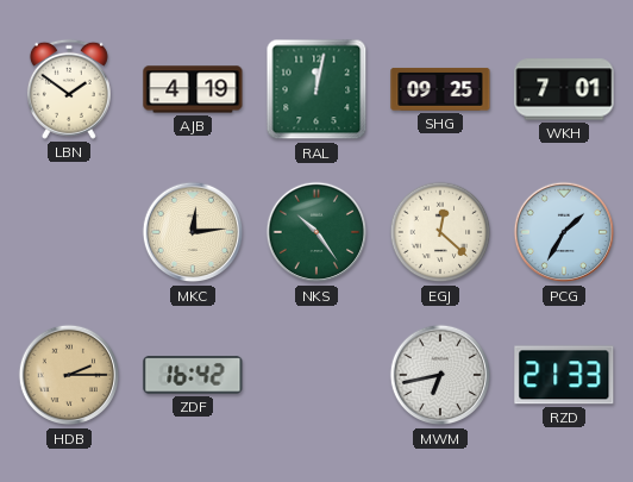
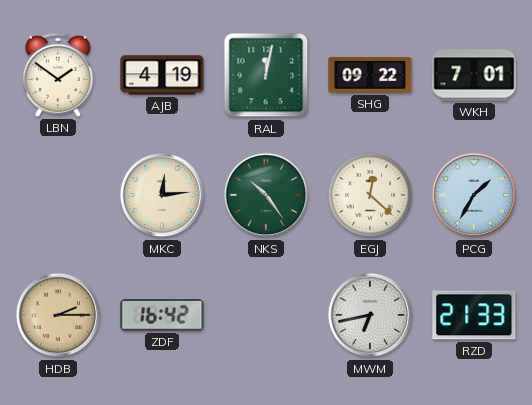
SHG: 09:25 -> 09:22
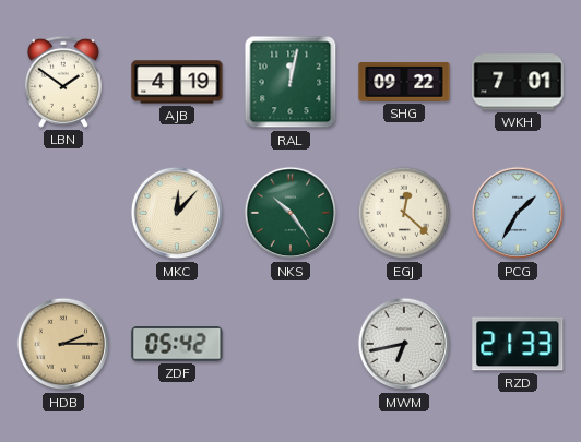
MKC: 12:14 -> 12:07
ZDF: 16:42 -> 05:42
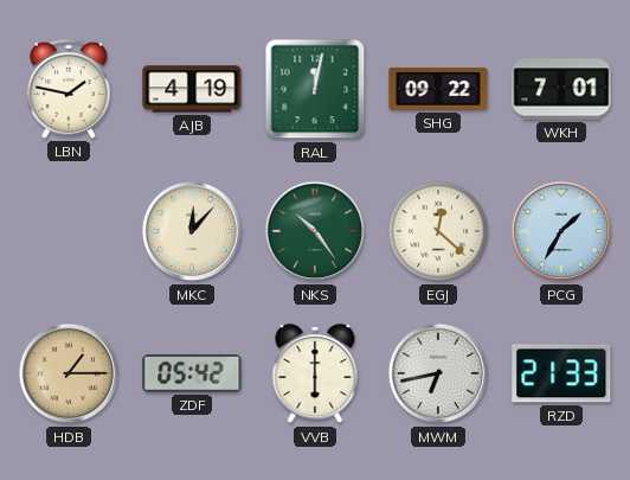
LBN: 1:51 -> 1:47
HDB: 2:15 -> 1:15
VVB: none -> 6:00
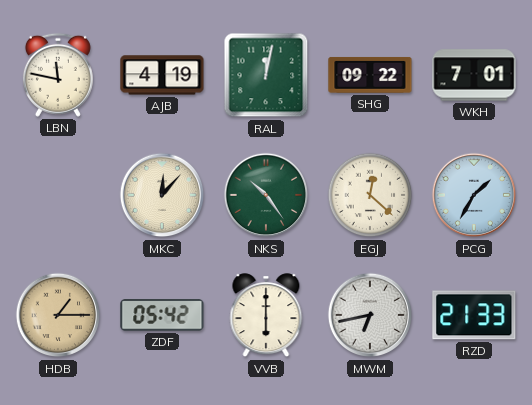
LBN: 1:47 -> 11:47
